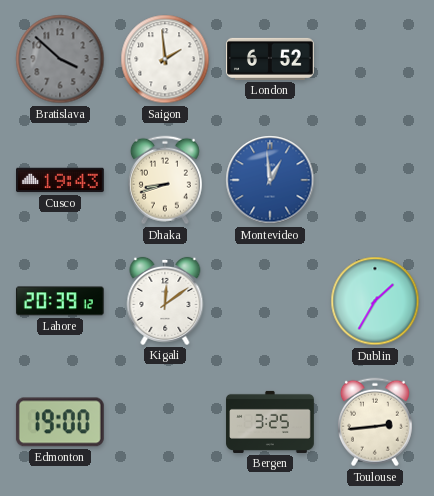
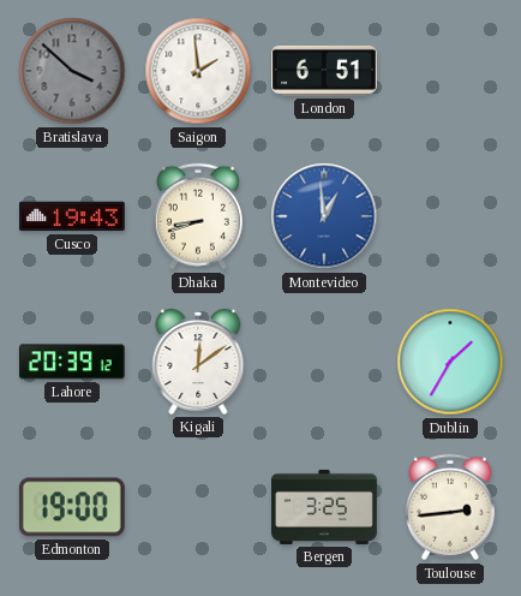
London: 6:52 -> 6:51
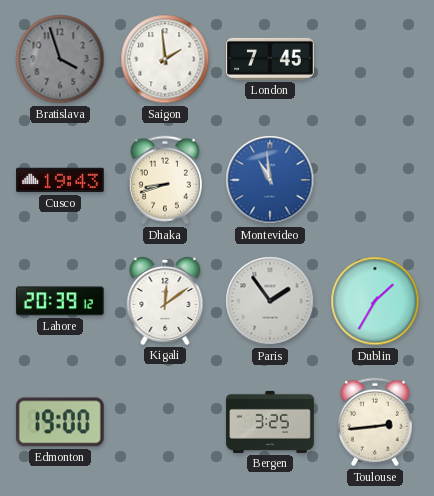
Bratislava: 3:52 -> 3:57
London: 6:51 -> 7:45
Montevideo: 12:59 -> 10:59
Paris: none -> 1:54
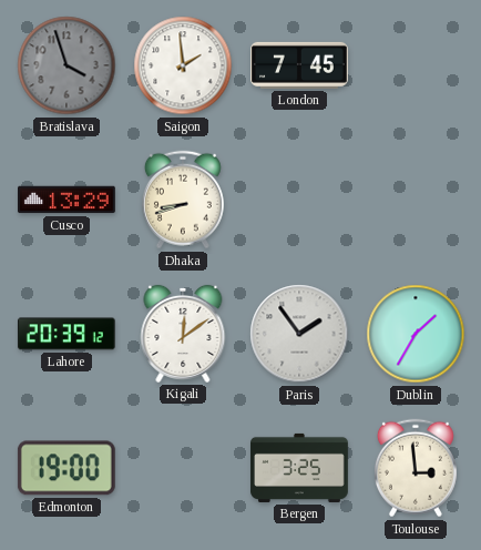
Cusco: 19:43 -> 13:29
Montevideo: 10:59 -> none
Toulouse: 2:44 -> 2:59
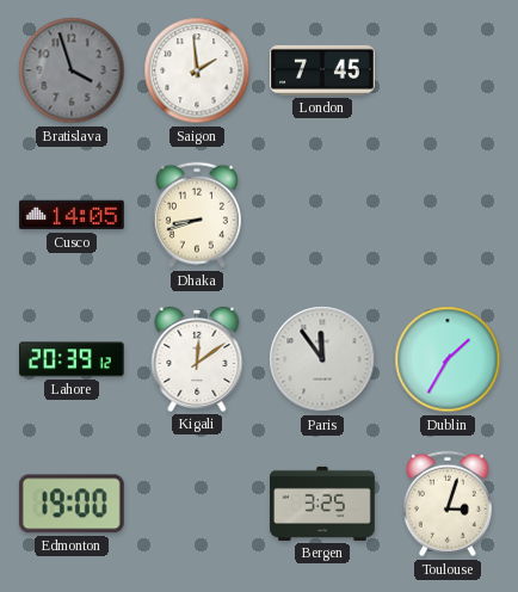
Cusco: 13:29 -> 14:05
Paris: 1:54 -> 11:54
Toulouse: 2:59 -> 3:03
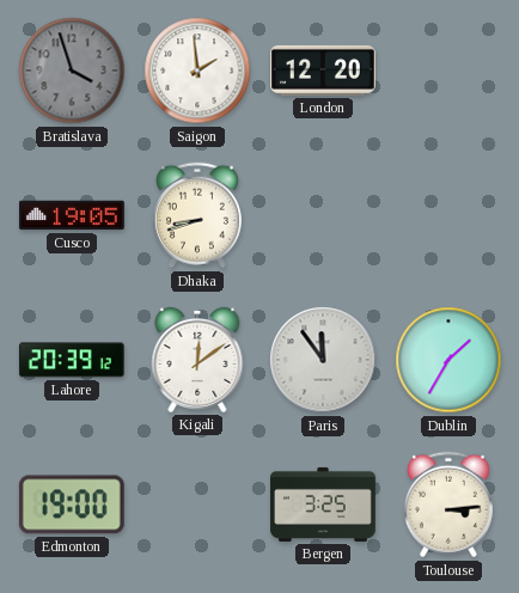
London: 7:45 -> 12:20
Cusco: 14:05 -> 19:05
Toulouse: 3:03 -> 3:14
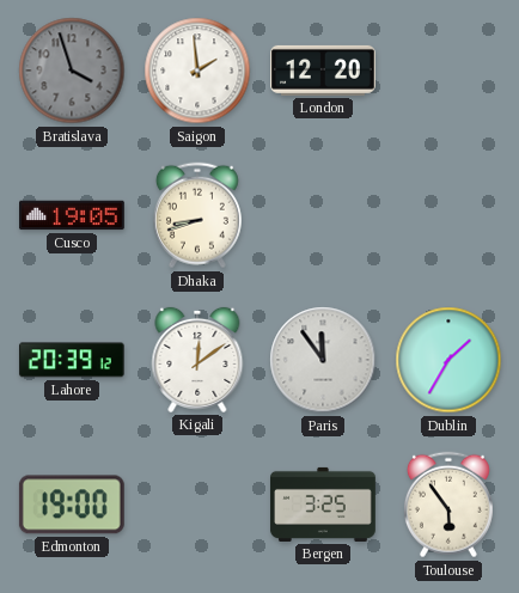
Toulouse: 3:14 -> 5:54
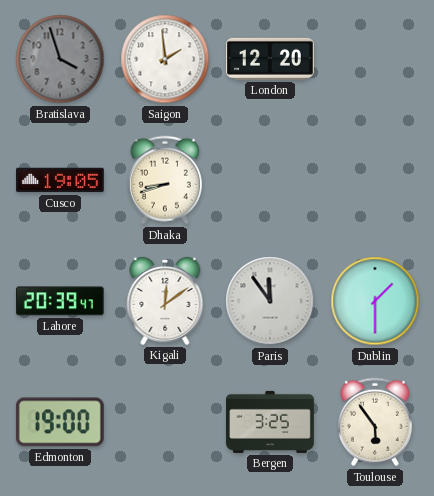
Lahore: 20:39:12 -> 20:39:47
Dublin: 1:35 -> 1:30
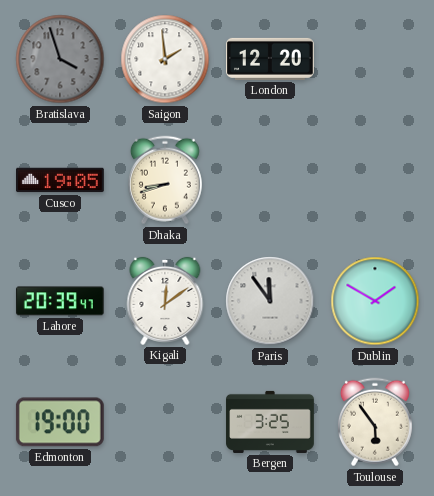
Dublin: 1:30 -> 1:50
